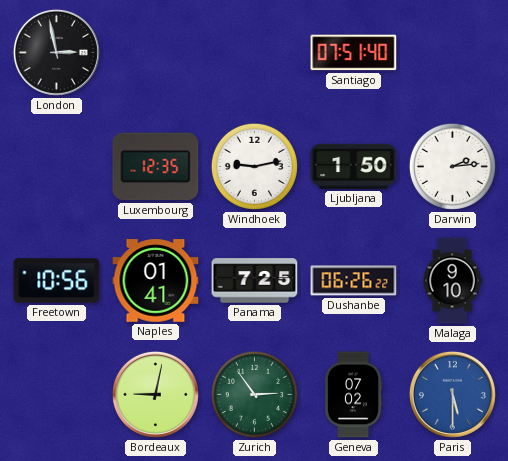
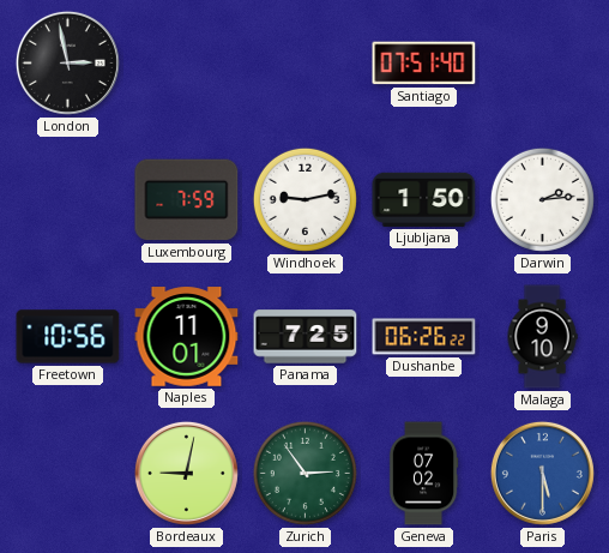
Luxembourg: 12:35 -> 7:59
Naples: 01:41 -> 11:01
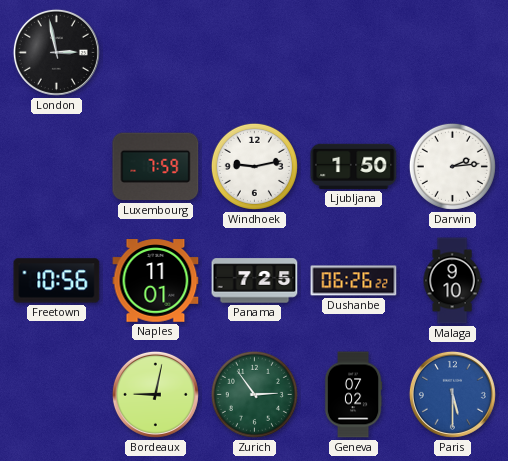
Santiago: 07:51 -> none
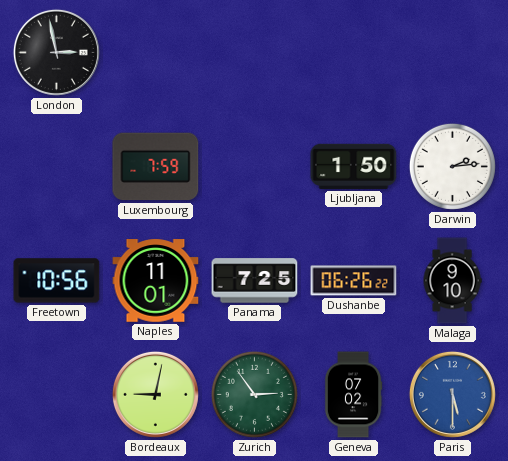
Windhoek: 9:13 -> none
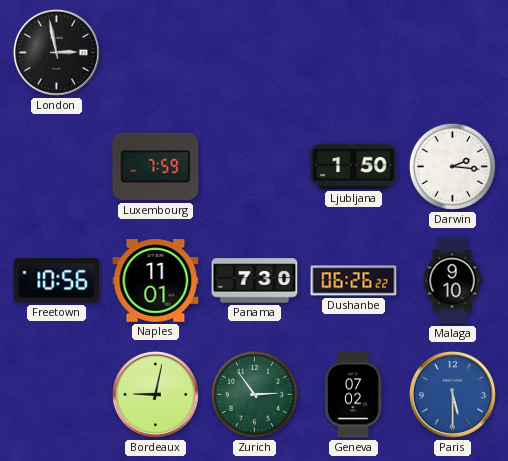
Darwin: 2:14 -> 2:16
Panama: 7:25 -> 7:30
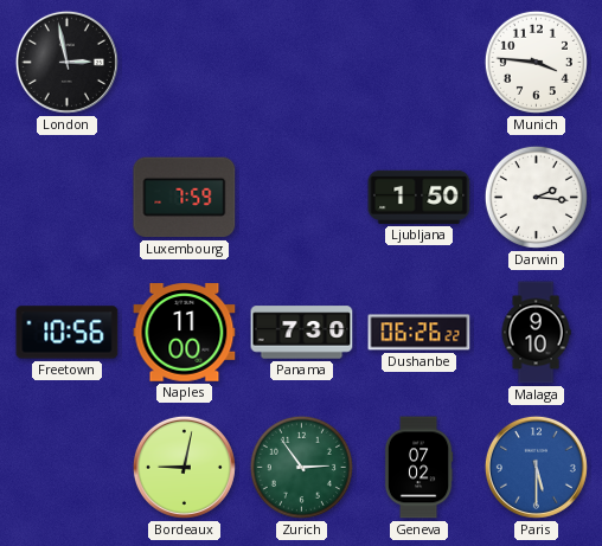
Munich: none -> 3:46
Naples: 11:01 -> 11:00
